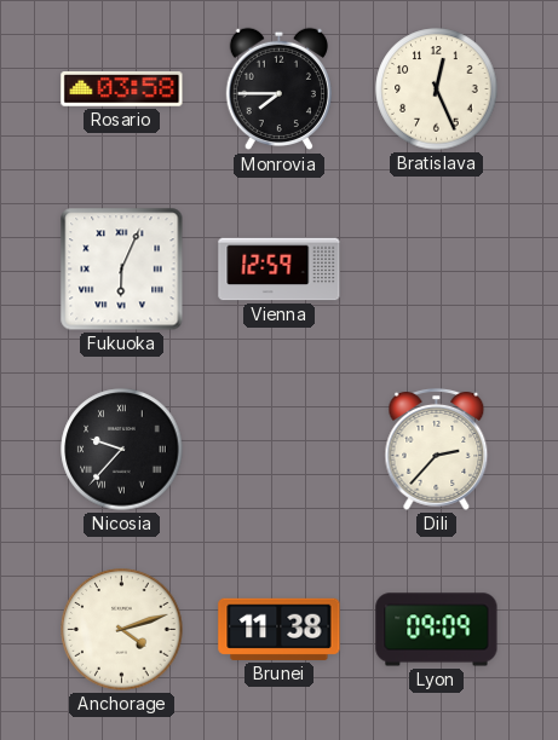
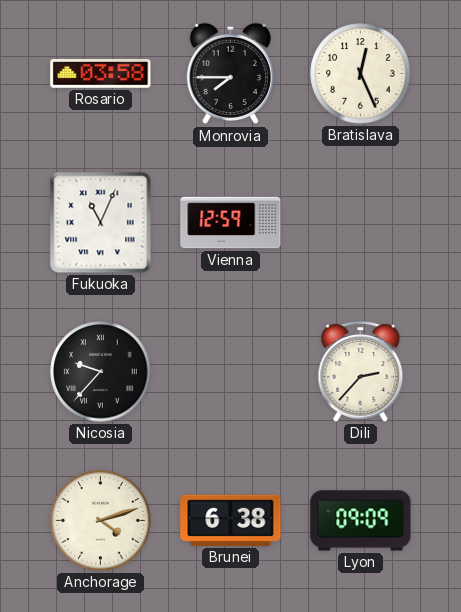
Fukuoka: 6:04 -> 11:04
Brunei: 11:38 -> 6:38
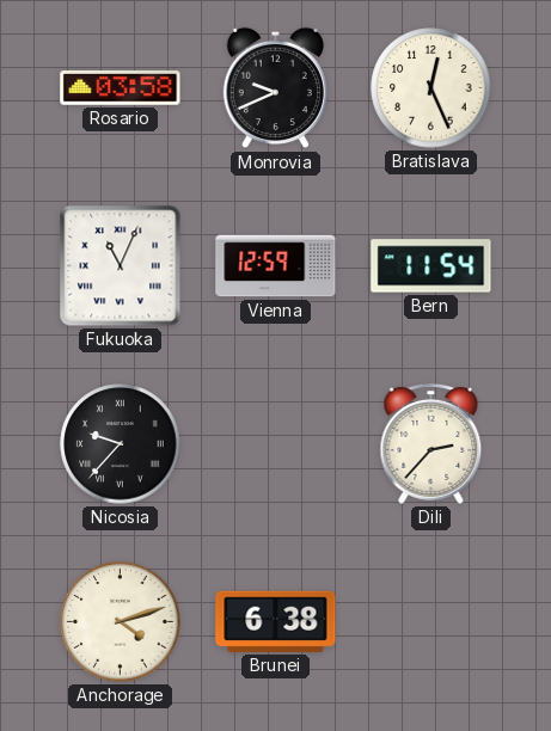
Monrovia: 7:45 -> 9:41
Bern: none -> 11:54
Lyon: 09:09 -> none
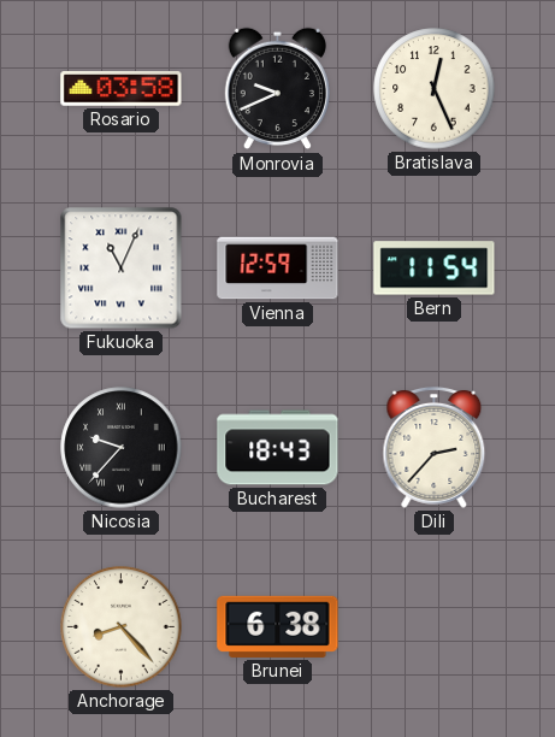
Bucharest: none -> 18:43
Anchorage: 4:12 -> 8:23
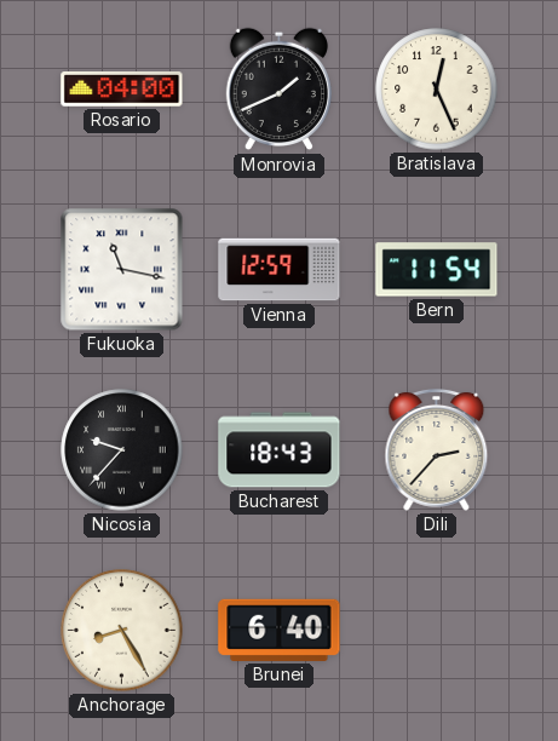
Rosario: 03:58 -> 04:00
Monrovia: 9:41 -> 1:41
Fukuoka: 11:04 -> 11:17
Anchorage: 8:23 -> 8:25
Brunei: 6:38 -> 6:40
